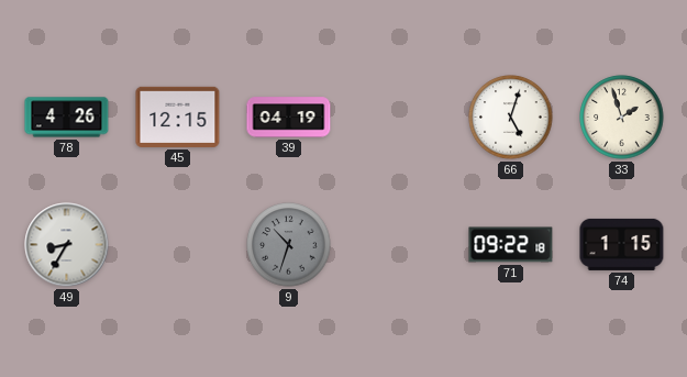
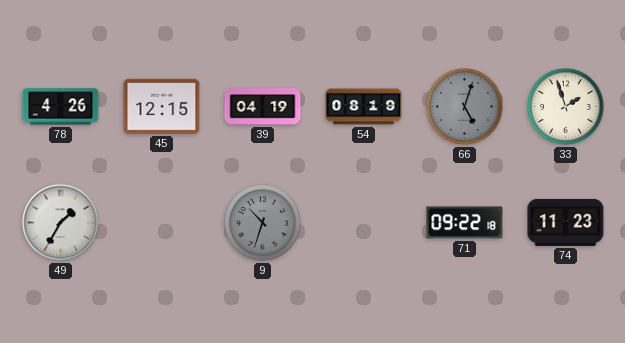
54: none -> 08:19
66 dial: white -> grey
49: 8:35 -> 1:35
74: 1:15 -> 11:23
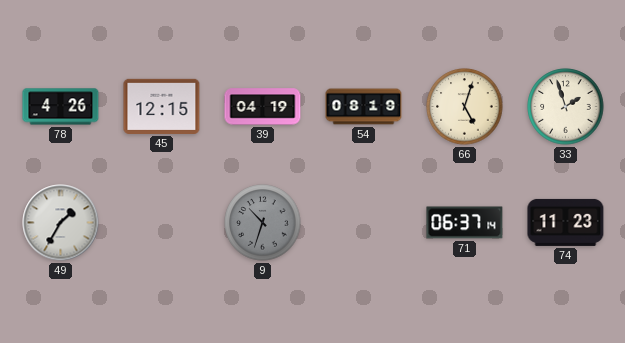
66 dial: grey -> cream
71: 09:22 -> 06:37
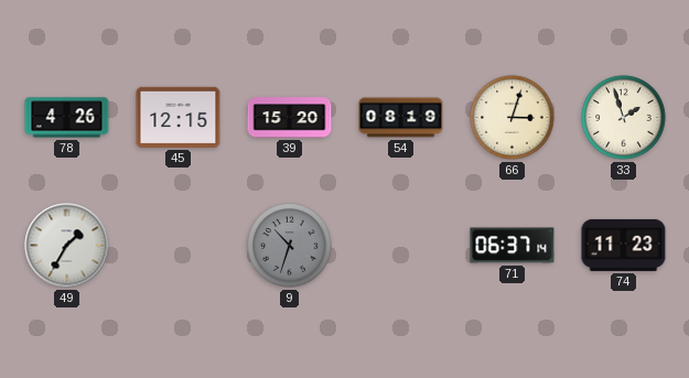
39: 04:19 -> 15:20
66: 5:03 -> 3:03
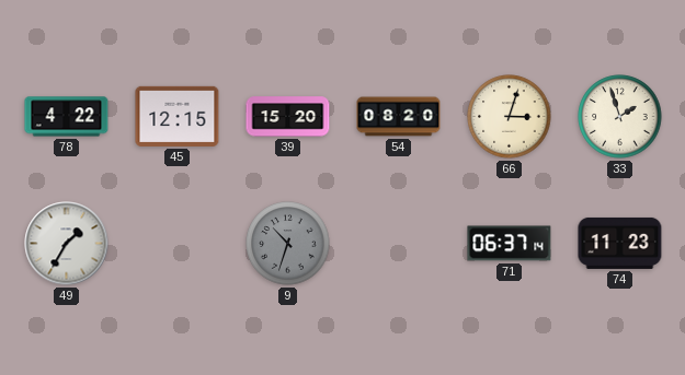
78: 4:26 -> 4:22
54: 08:19 -> 08:20
